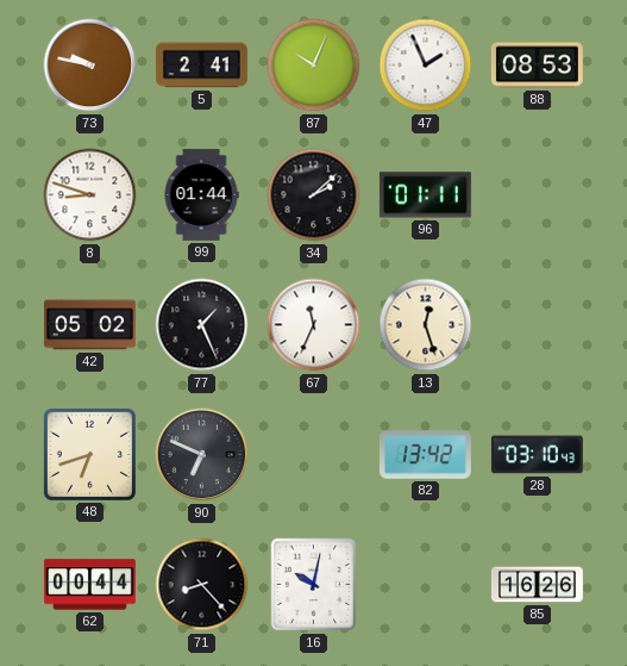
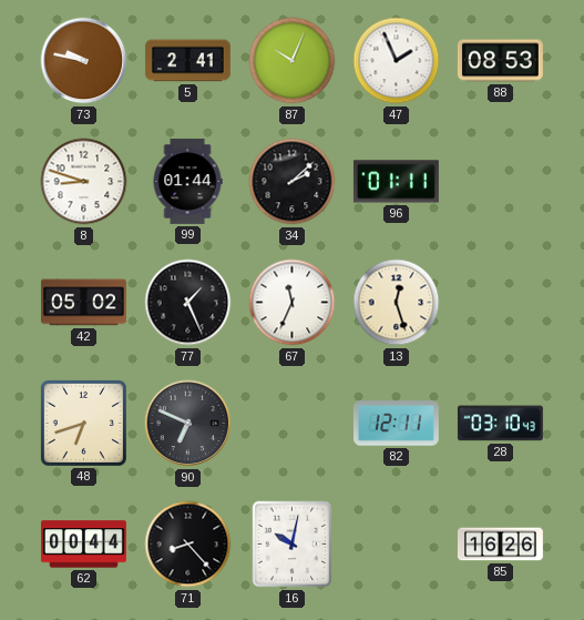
82: 13:42 -> 12:11
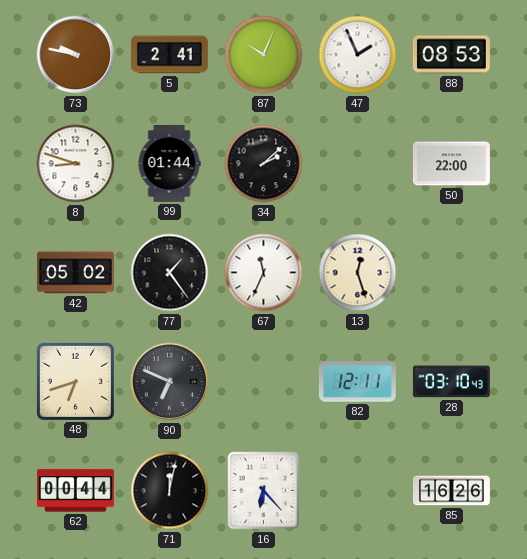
96: 01:11 -> none
50: none -> 22:00
77: 1:26 -> 1:24
71: 8:23 -> 12:02
16: 10:02 -> 6:23
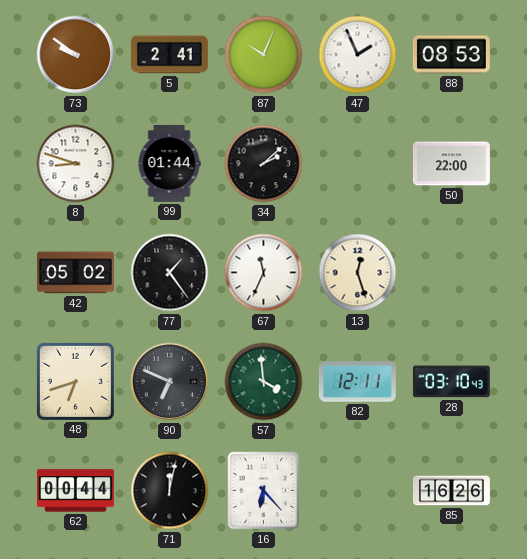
73: 9:47 -> 9:51
57: none -> 3:59
